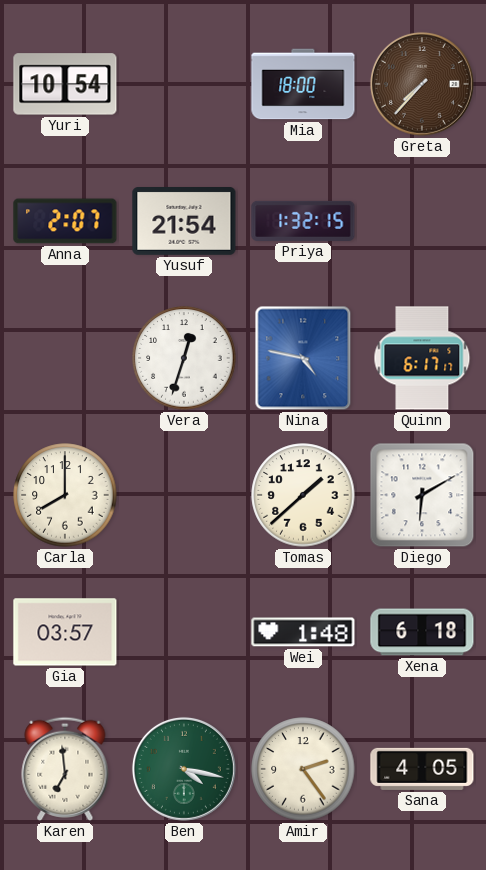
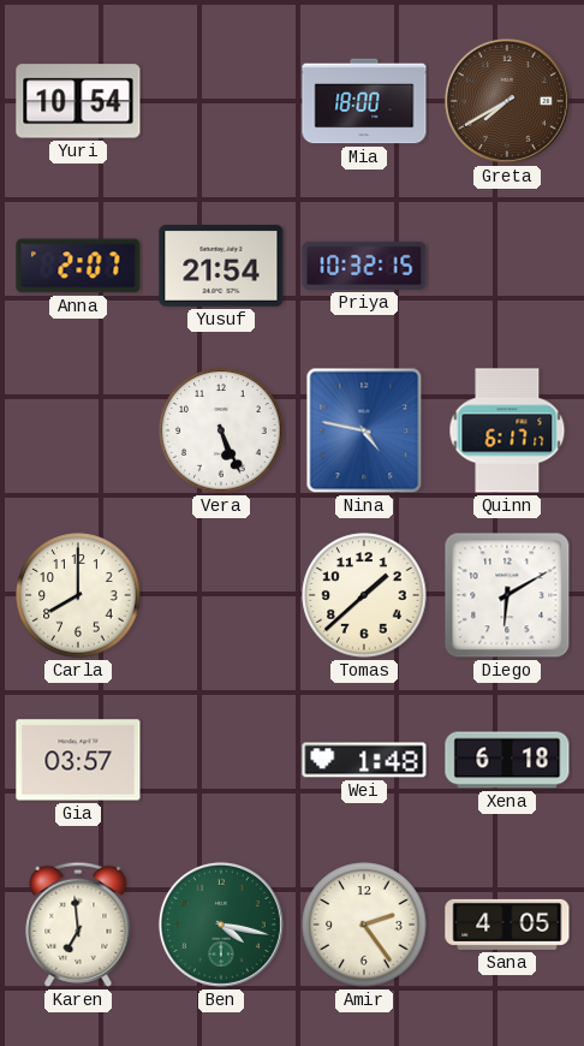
Greta: 7:37 -> 7:40
Priya: 1:32 -> 10:32
Vera: 12:33 -> 5:26
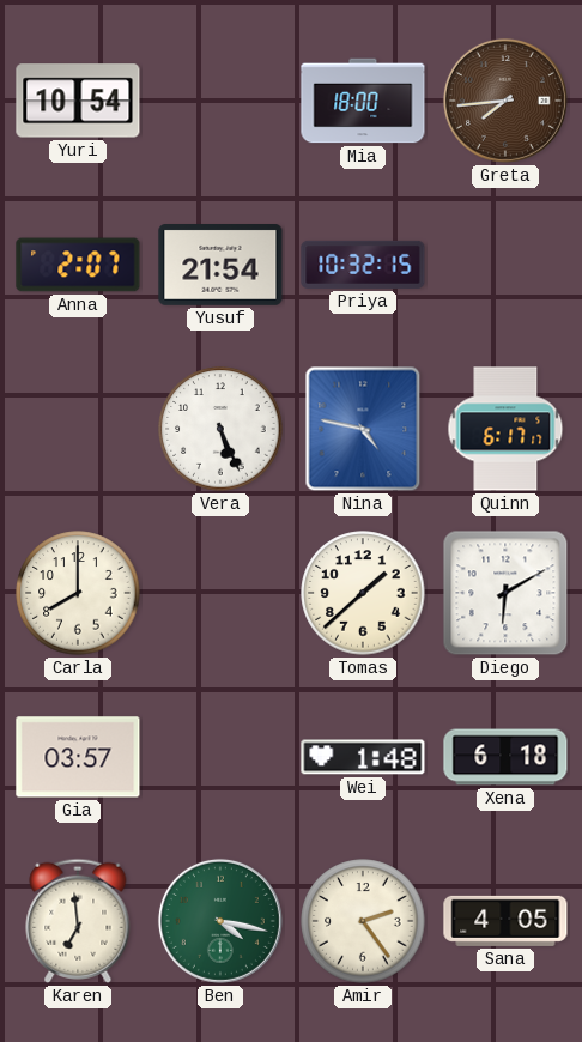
Greta: 7:40 -> 7:44
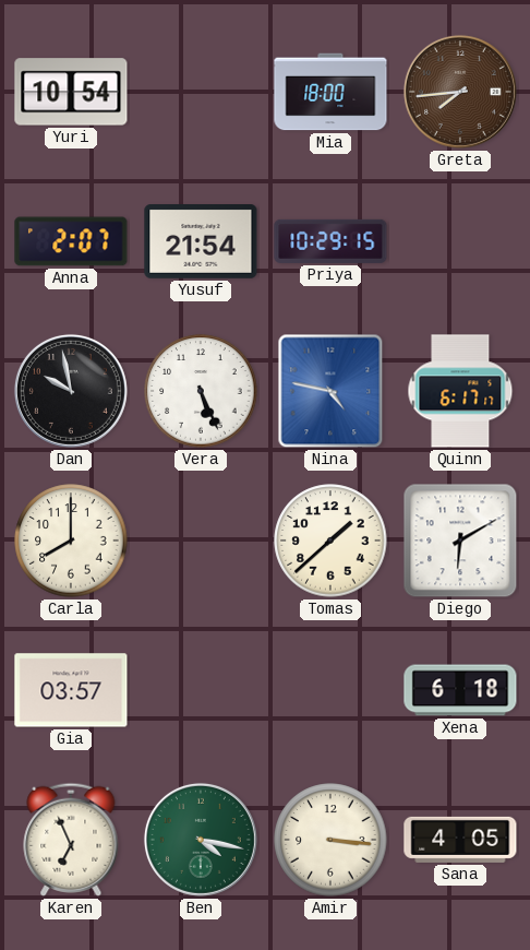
Priya: 10:32 -> 10:29
Dan: none -> 9:58
Wei: 1:48 -> none
Karen: 6:59 -> 6:56
Amir: 2:24 -> 3:16
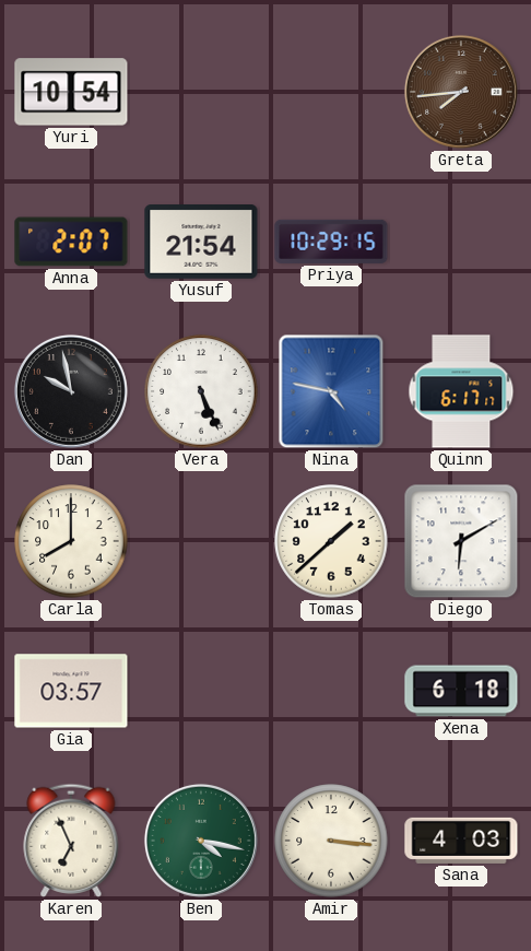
Mia: 18:00 -> none
Sana: 4:05 -> 4:03
